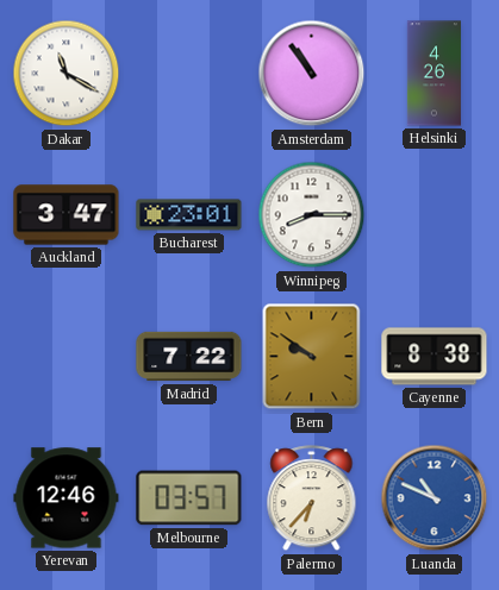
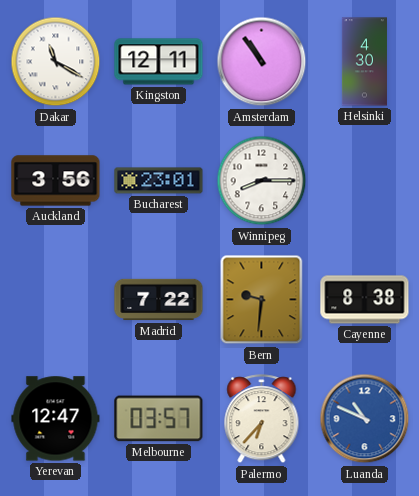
Kingston: none -> 12:11
Helsinki: 4:26 -> 4:30
Auckland: 3:47 -> 3:56
Bern: 9:51 -> 9:31
Yerevan: 12:46 -> 12:47
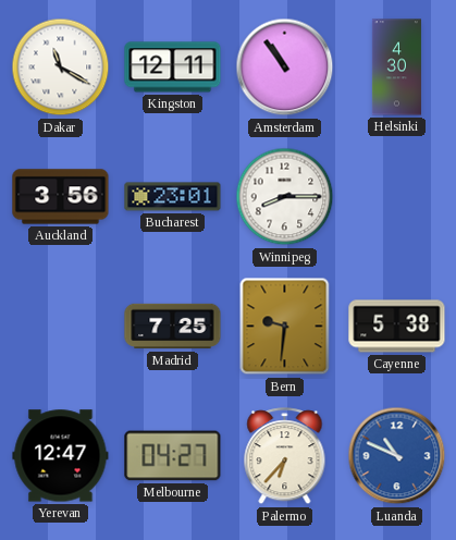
Madrid: 7:22 -> 7:25
Cayenne: 8:38 -> 5:38
Melbourne: 03:57 -> 04:27
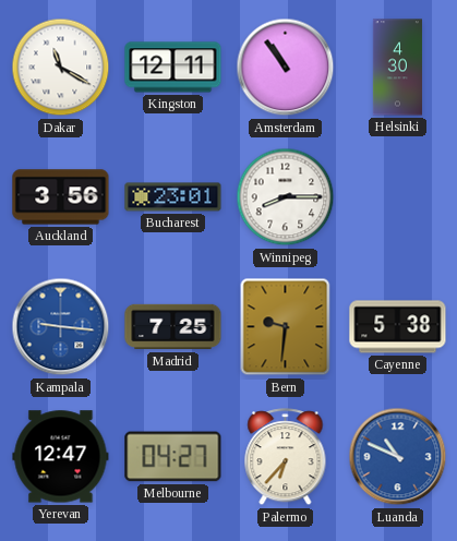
Kampala: none -> 9:16
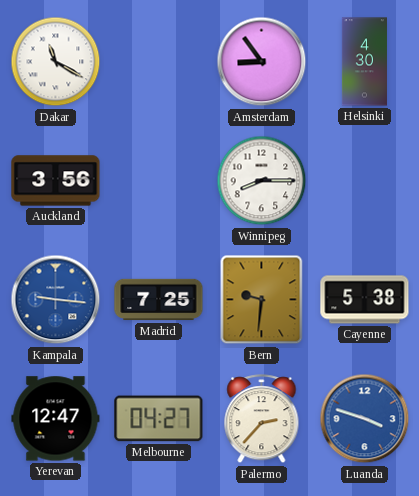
Kingston: 12:11 -> none
Amsterdam: 10:54 -> 8:54
Bucharest: 23:01 -> none
Palermo: 6:37 -> 2:37
Luanda: 10:49 -> 3:48
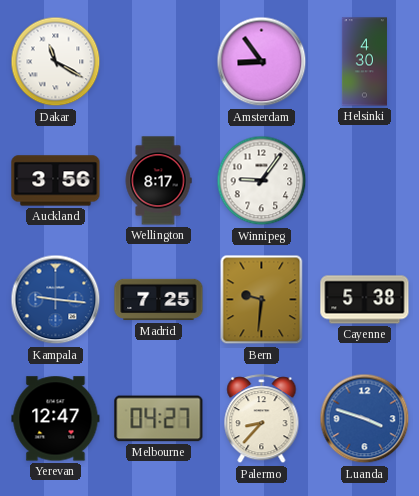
Wellington: none -> 8:17
Winnipeg: 8:15 -> 9:06
Palermo: 2:37 -> 8:37
